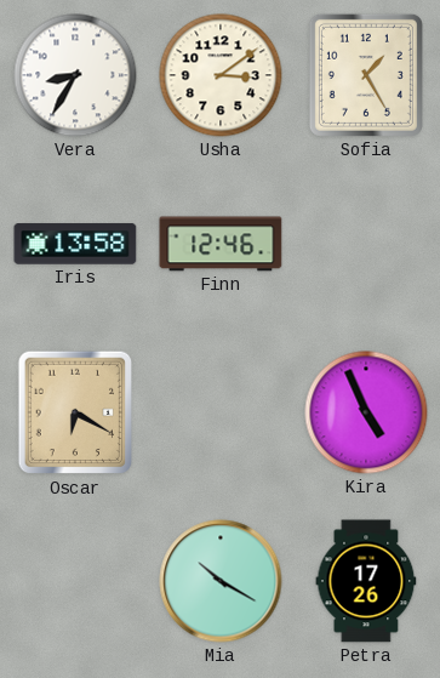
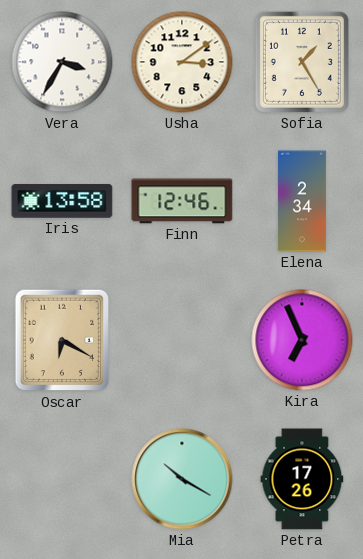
Vera: 8:35 -> 3:35
Elena: none -> 2:34
Kira: 4:56 -> 6:56
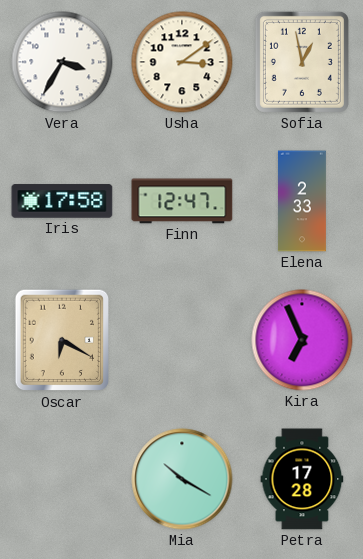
Sofia: 1:25 -> 12:58
Iris: 13:58 -> 17:58
Finn: 12:46 -> 12:47
Elena: 2:34 -> 2:33
Petra: 17:26 -> 17:28
